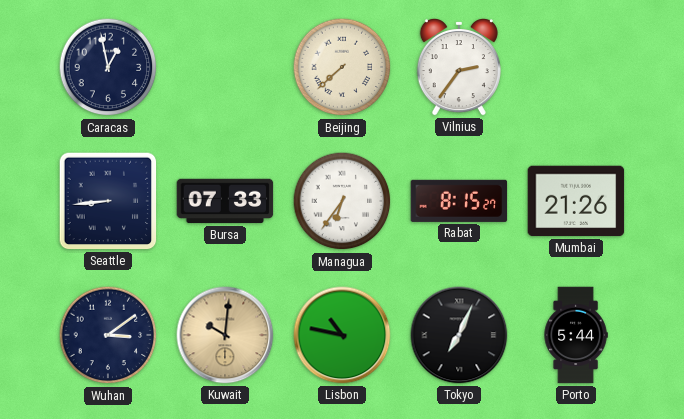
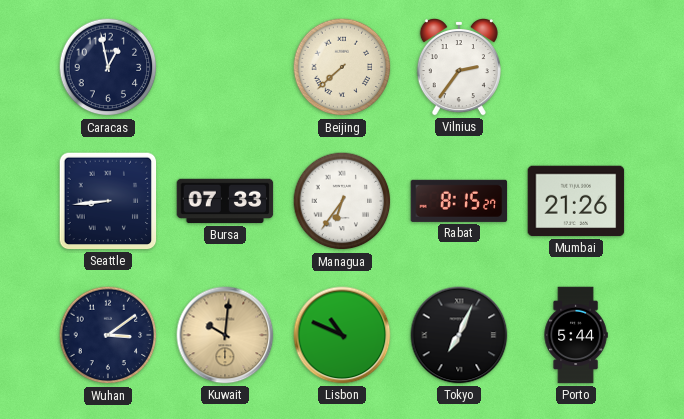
Lisbon: 10:47 -> 10:49
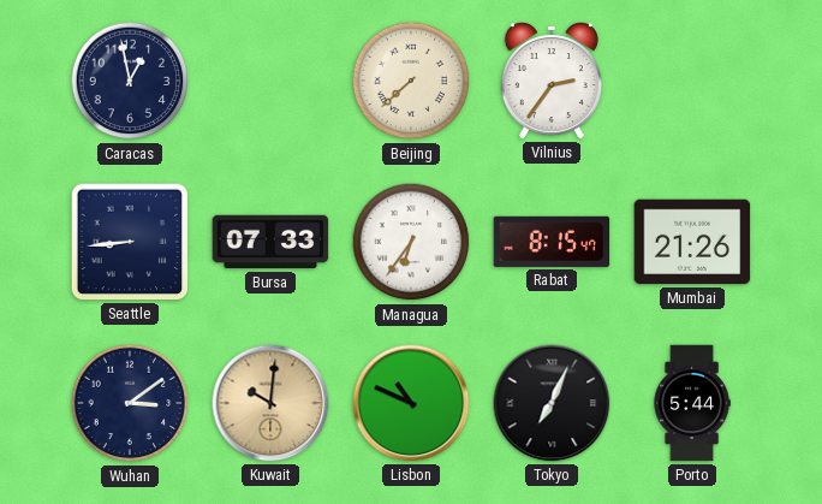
Rabat: 8:15:27 -> 8:15:47
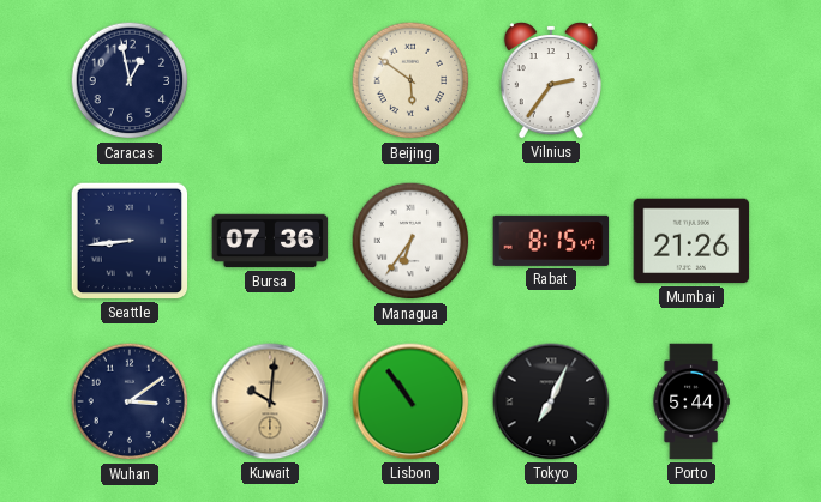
Beijing: 7:38 -> 5:51
Bursa: 07:33 -> 07:36
Lisbon: 10:49 -> 10:54
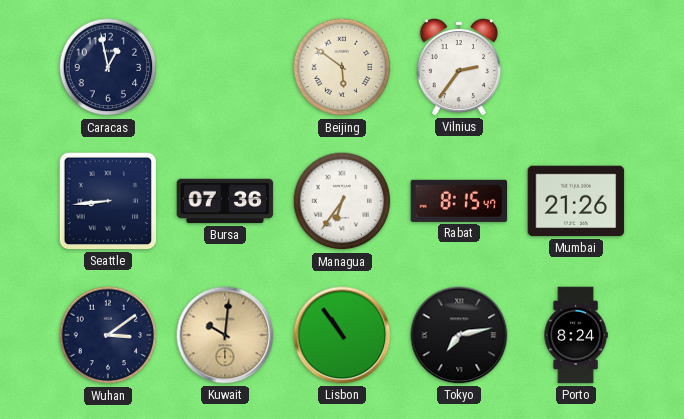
Tokyo: 7:04 -> 7:13
Porto: 5:44 -> 8:24
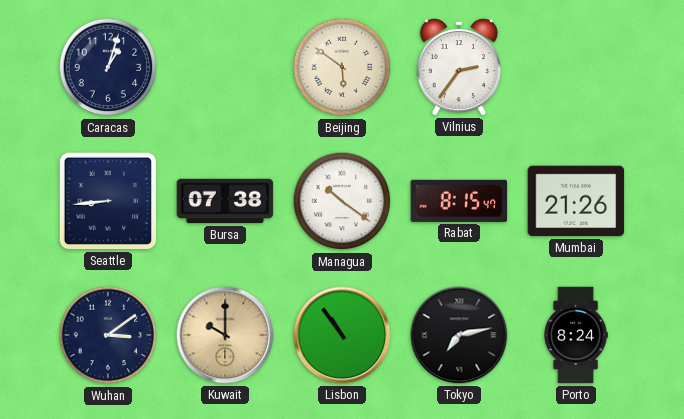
Caracas: 12:58 -> 1:03
Bursa: 07:36 -> 07:38
Managua: 6:36 -> 10:21
Kuwait: 10:01 -> 10:00
